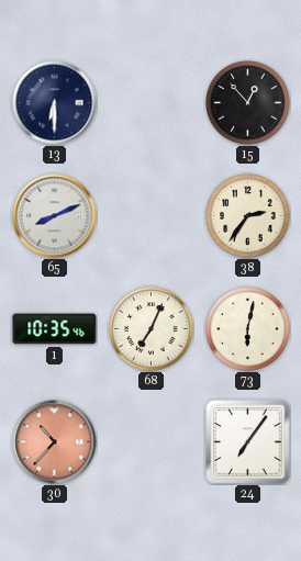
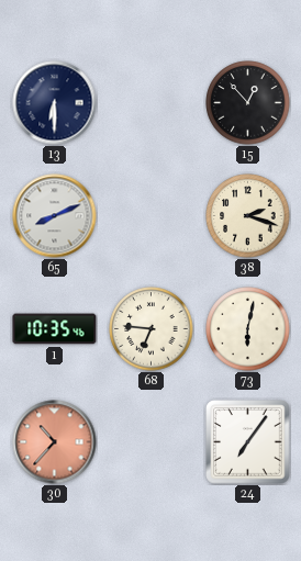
38: 2:36 -> 2:18
68: 7:04 -> 6:46
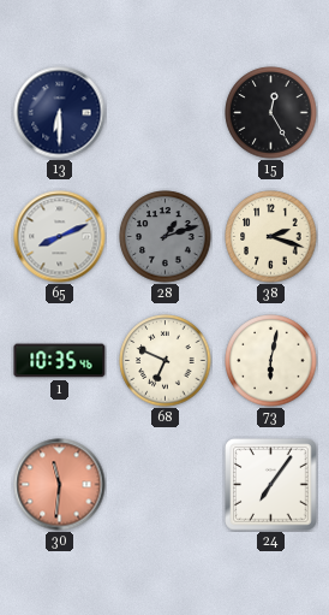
15: 12:53 -> 12:25
28: none -> 1:12
68: 6:46 -> 6:49
30: 10:37 -> 11:31
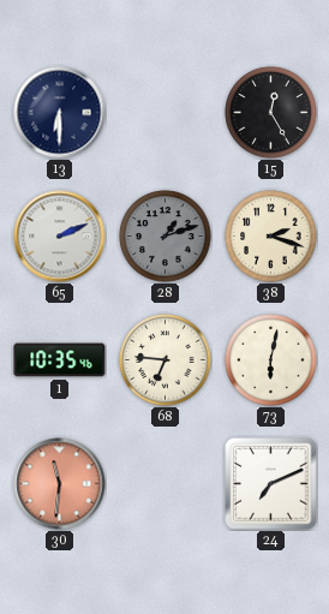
65: 8:11 -> 2:11
68: 6:49 -> 6:46
24: 7:06 -> 7:11
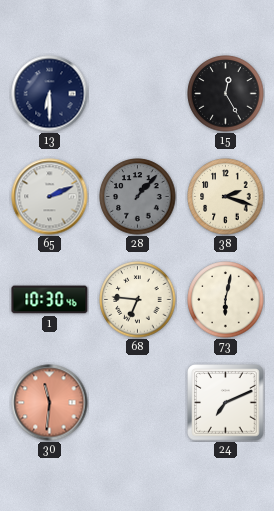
28: 1:12 -> 1:07
1: 10:35 -> 10:30
